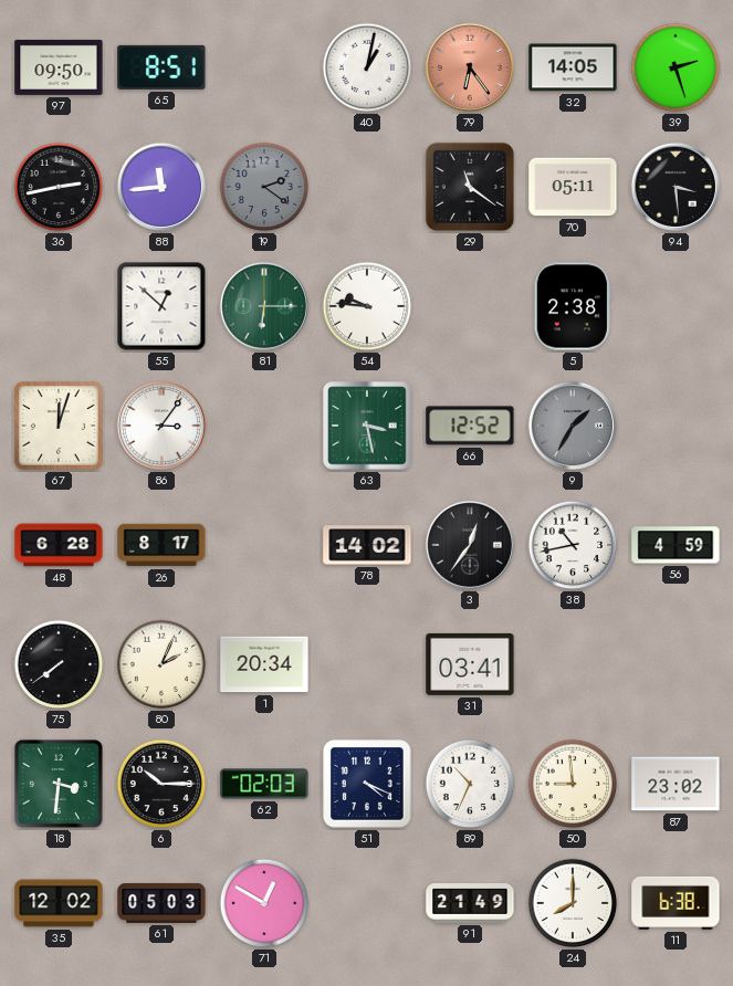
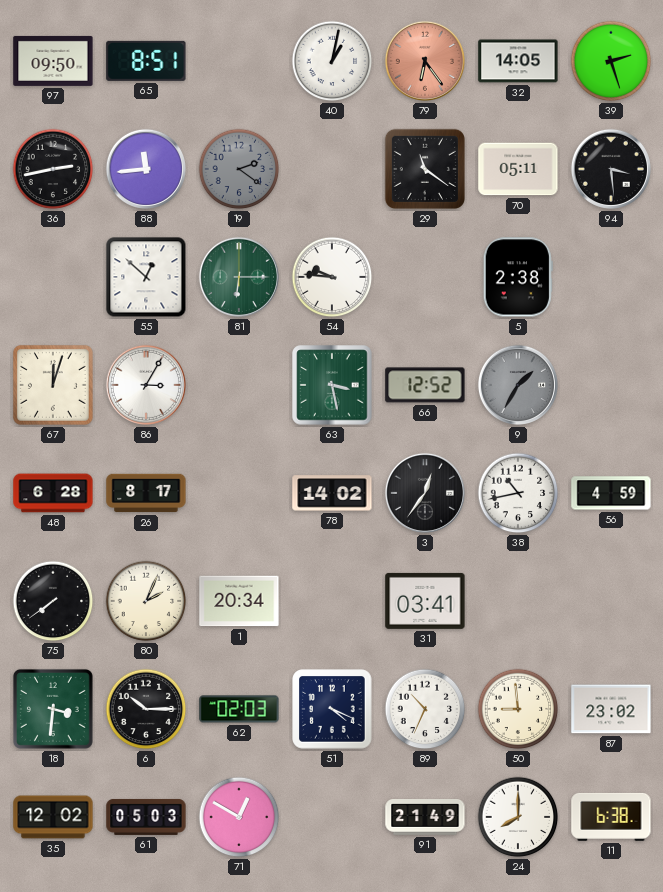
86: 3:06 -> 3:05
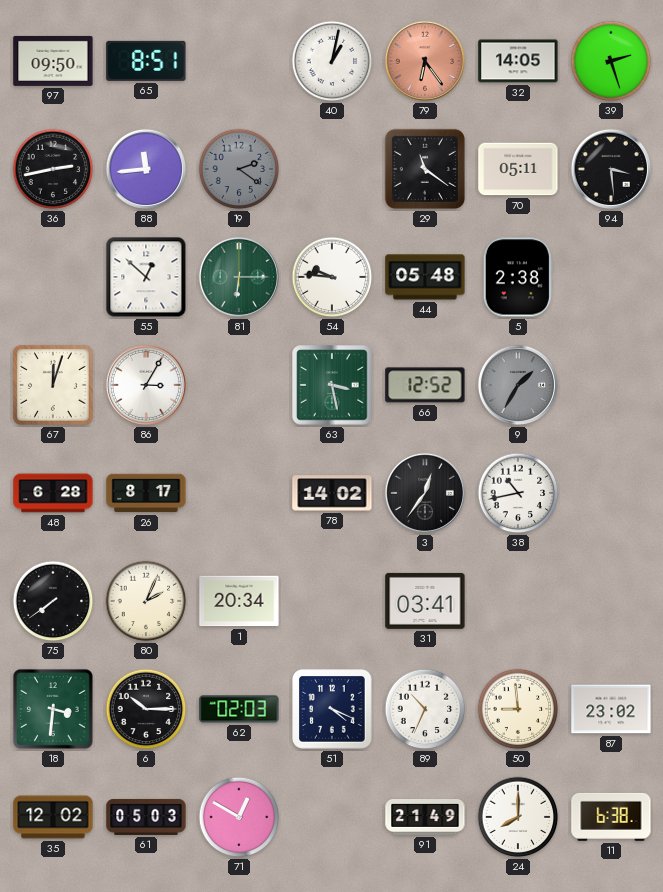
44: none -> 05:48
56: 4:59 -> none
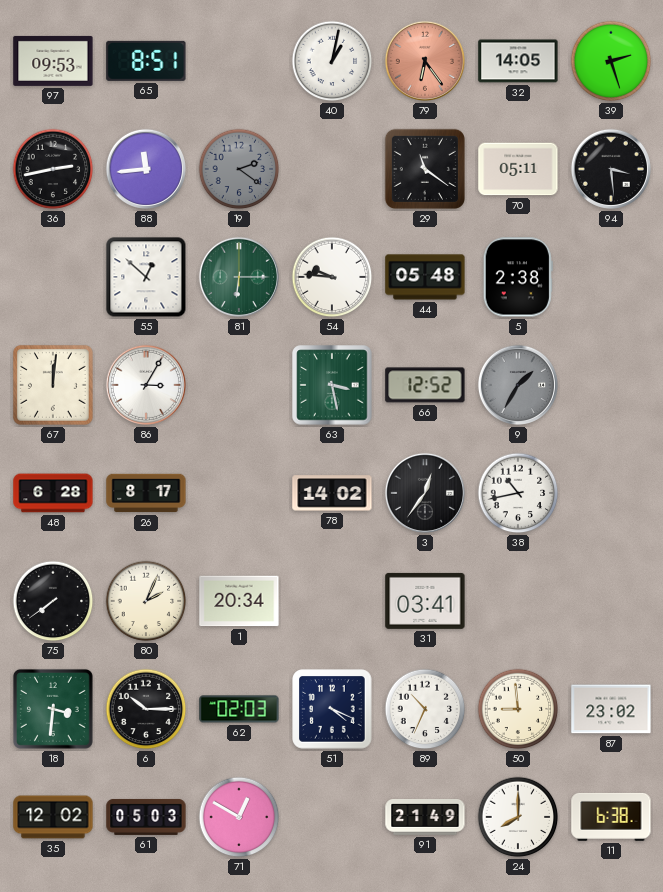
97: 09:50 -> 09:53
67: 12:03 -> 12:01
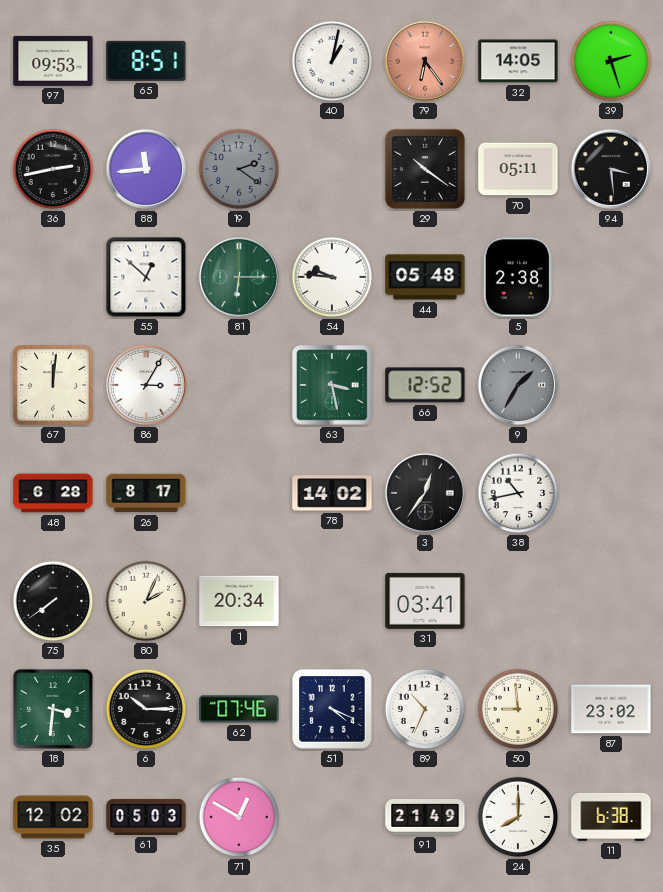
29: 11:21 -> 10:21
62: 02:03 -> 07:46
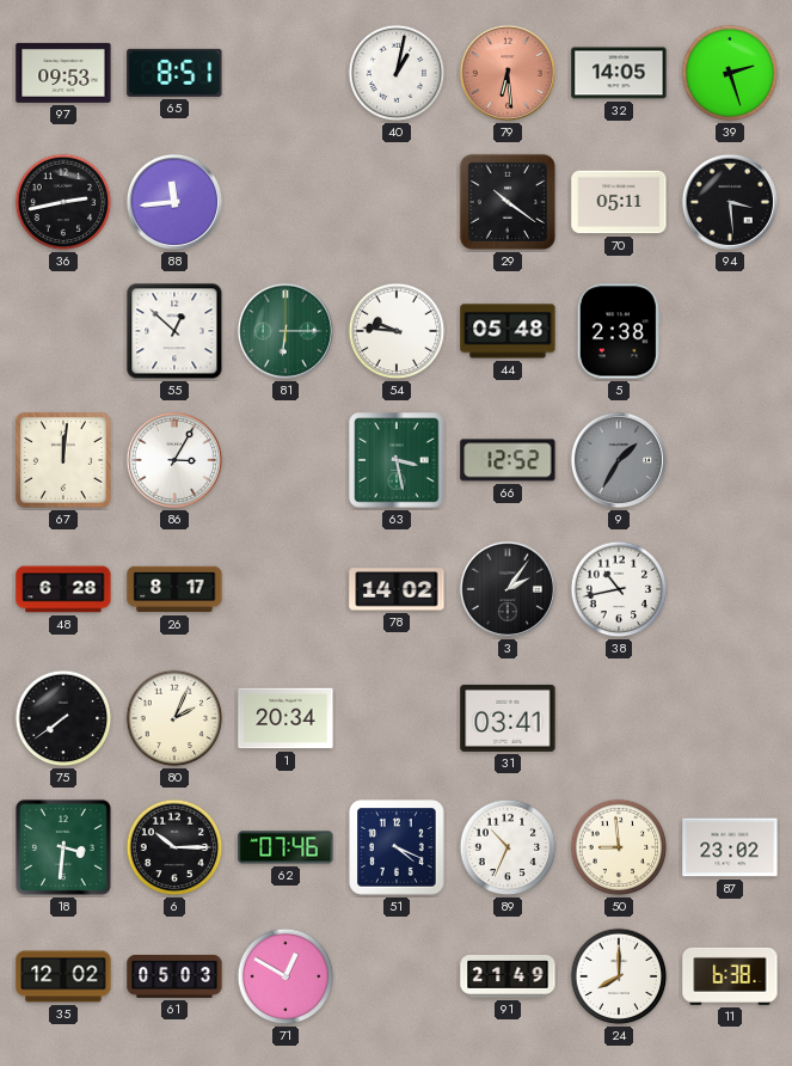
79: 6:24 -> 6:29
19: 2:21 -> none
3: 12:36 -> 2:06
